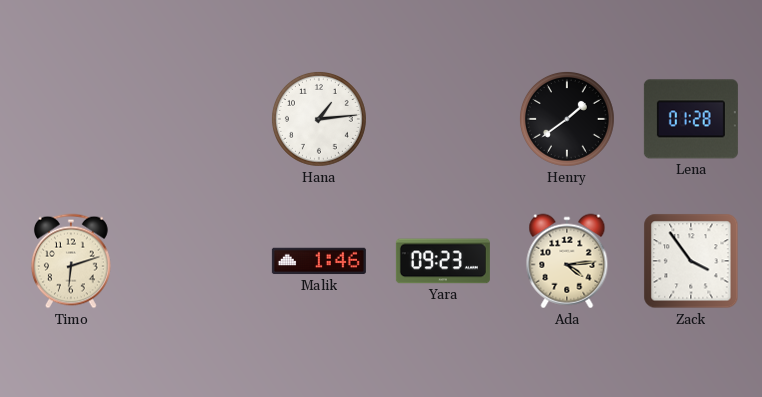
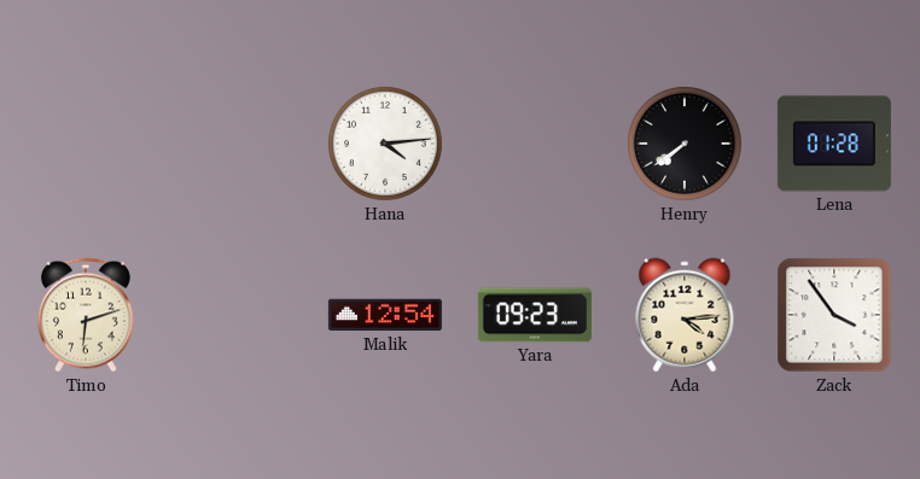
Hana: 1:14 -> 4:14
Henry: 1:39 -> 7:39
Malik: 1:46 -> 12:54
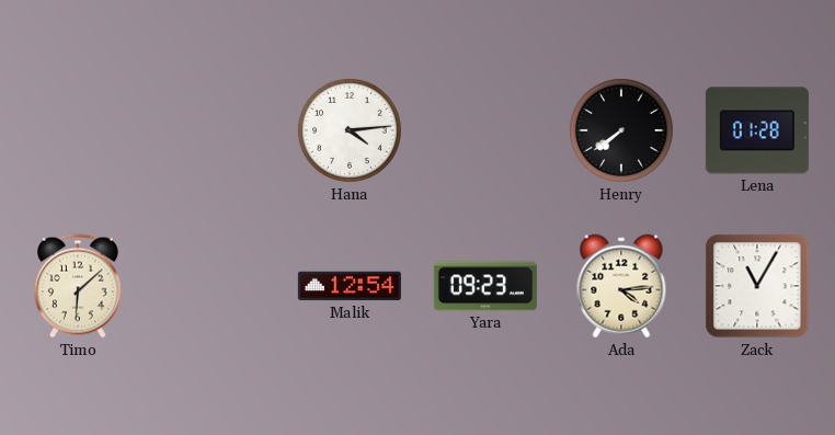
Timo: 6:12 -> 6:08
Zack: 3:54 -> 11:05
